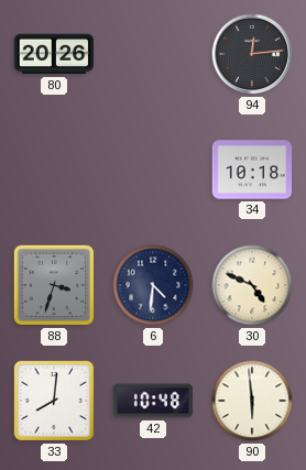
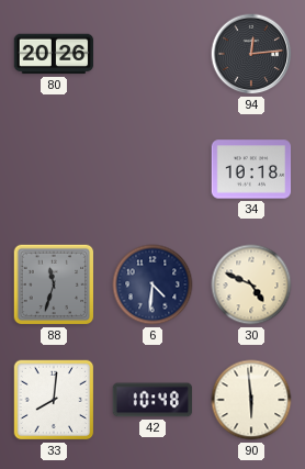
88: 3:33 -> 11:33
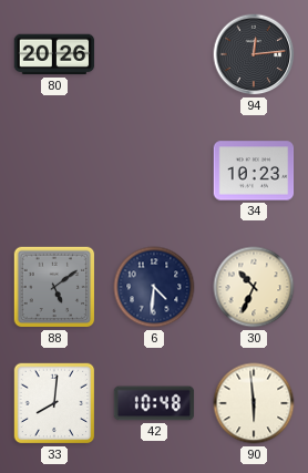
34: 10:18 -> 10:23
88: 11:33 -> 5:09
30: 4:49 -> 10:34
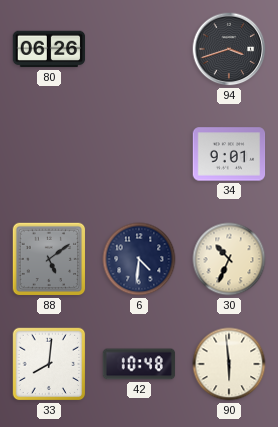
80: 20:26 -> 06:26
94: 12:14 -> 3:42
34: 10:23 -> 9:01
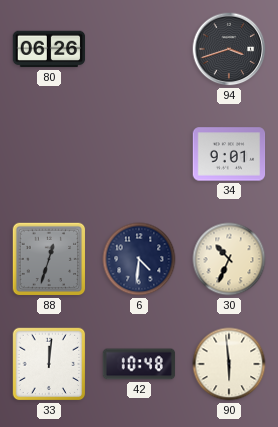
88: 5:09 -> 12:33
33: 8:01 -> 12:01
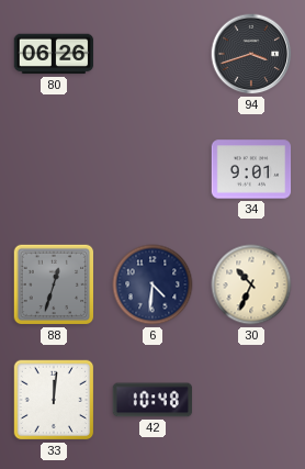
90: 5:59 -> none
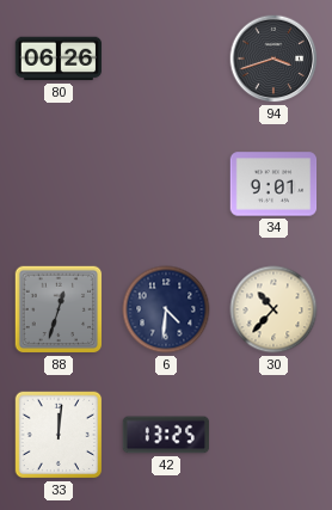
30: 10:34 -> 10:37
42: 10:48 -> 13:25
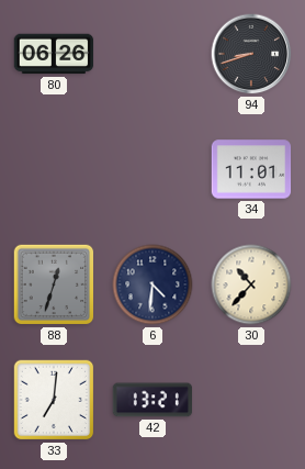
94: 3:42 -> 8:42
34: 9:01 -> 11:01
33: 12:01 -> 7:01
42: 13:25 -> 13:21
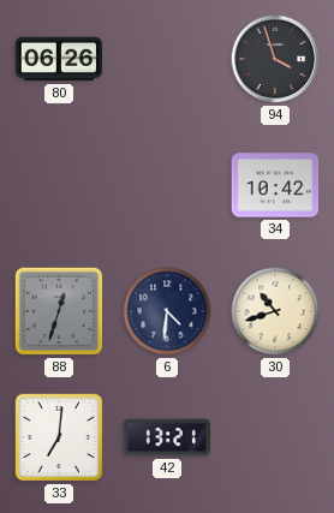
94: 8:42 -> 3:57
34: 11:01 -> 10:42
30: 10:37 -> 10:42
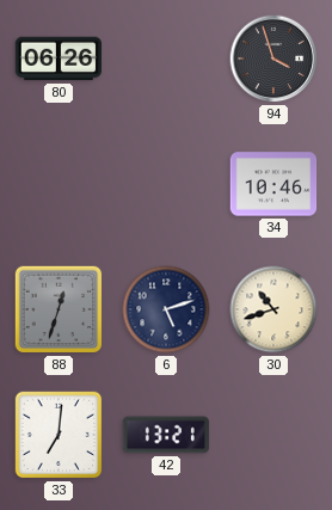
34: 10:42 -> 10:46
6: 4:31 -> 5:12
